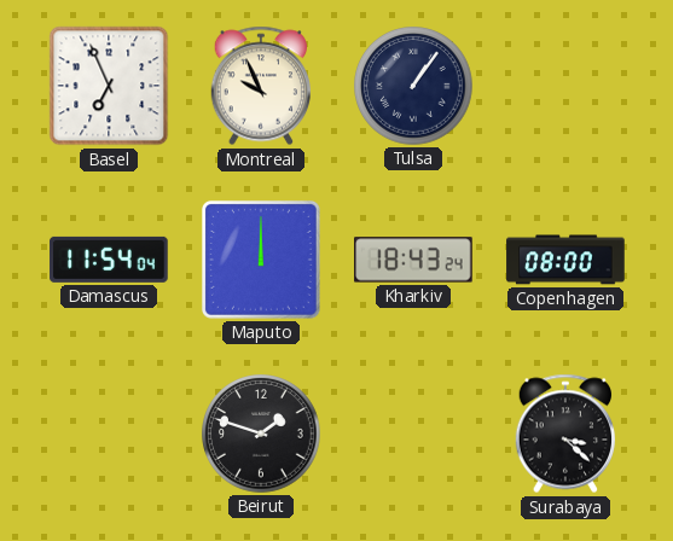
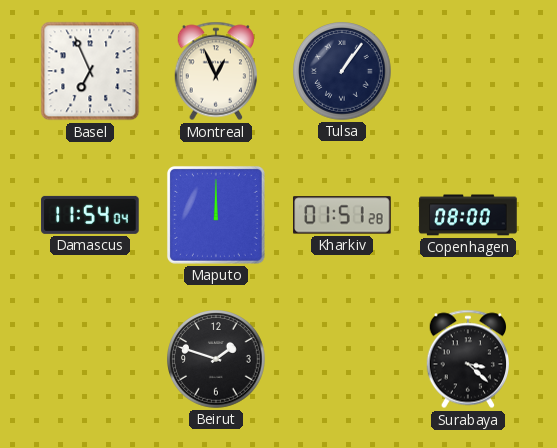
Montreal: 9:56 -> 12:56
Kharkiv: 18:43 -> 01:51
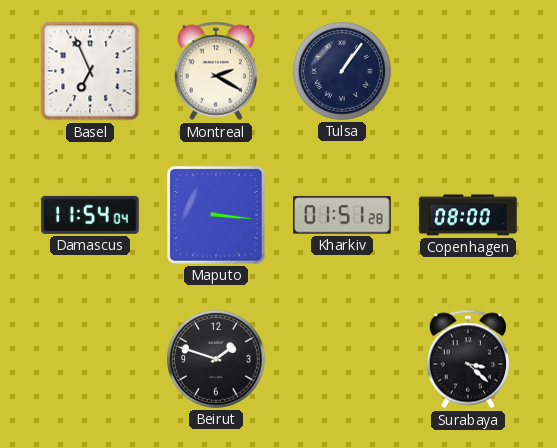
Montreal: 12:56 -> 2:20
Maputo: 12:00 -> 3:16
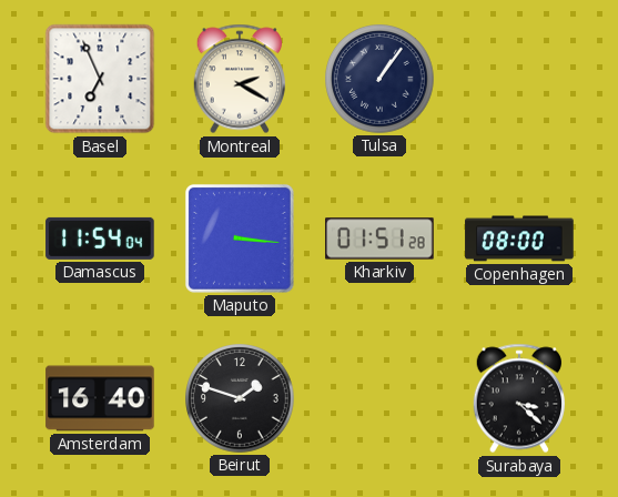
Amsterdam: none -> 16:40
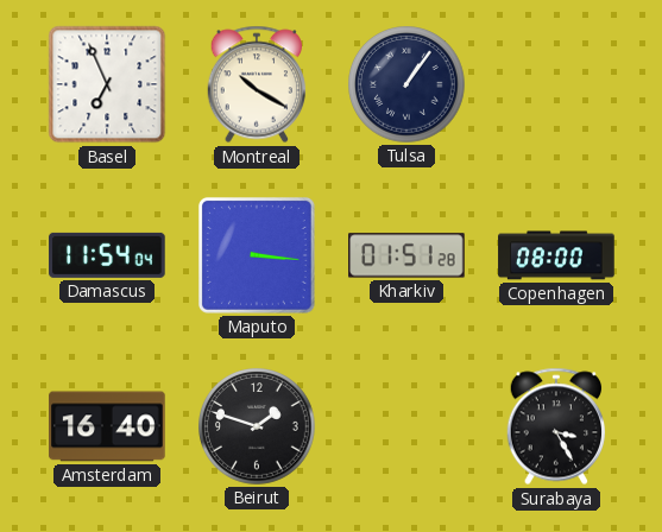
Montreal: 2:20 -> 10:20
Surabaya: 3:22 -> 3:25
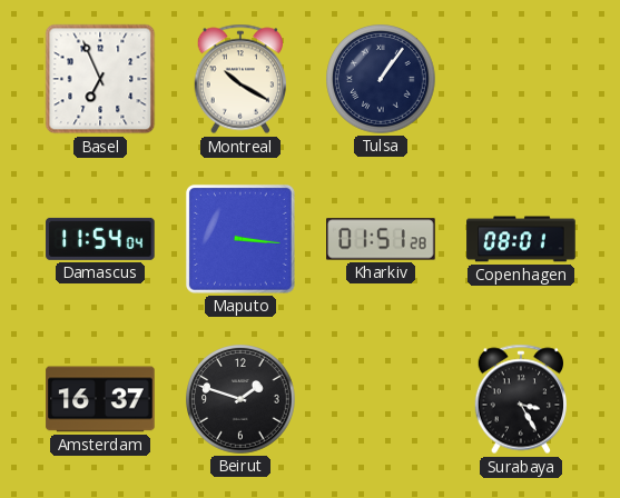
Copenhagen: 08:00 -> 08:01
Amsterdam: 16:40 -> 16:37
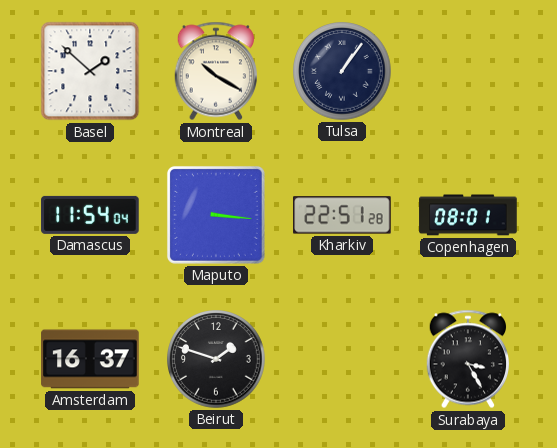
Basel: 6:56 -> 1:52
Kharkiv: 01:51 -> 22:51
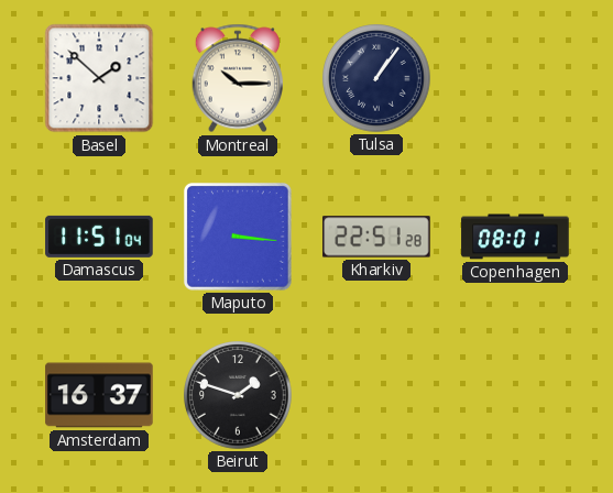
Montreal: 10:20 -> 10:15
Damascus: 11:54 -> 11:51
Surabaya: 3:25 -> none
